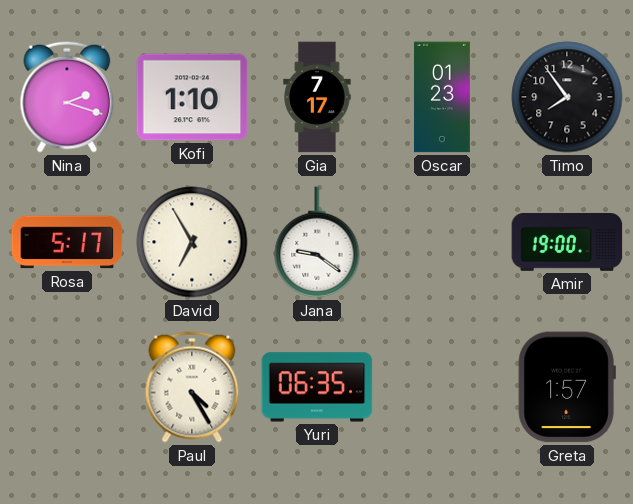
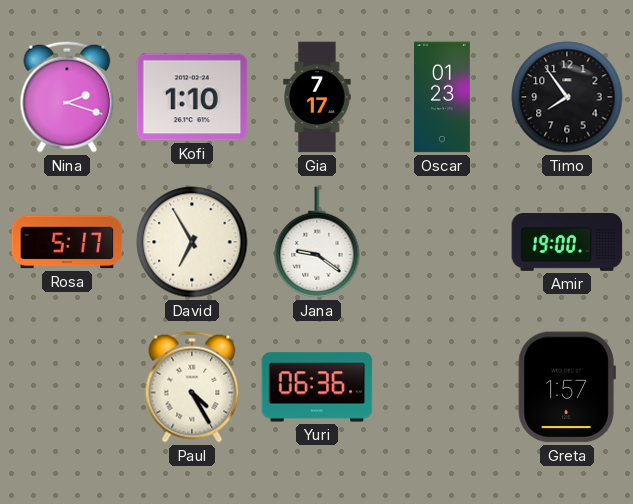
Yuri: 06:35 -> 06:36
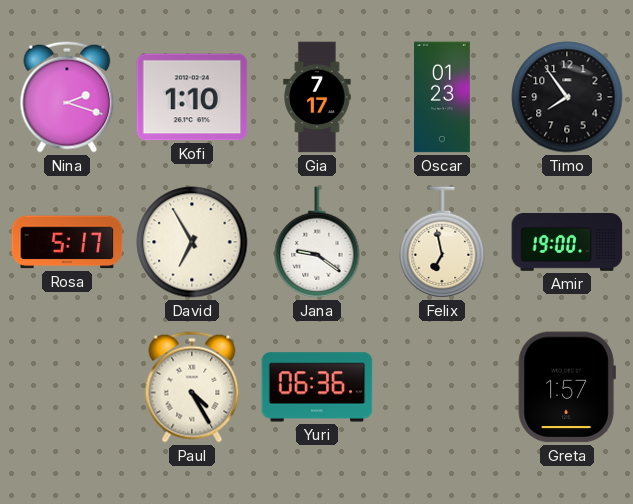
Felix: none -> 6:58
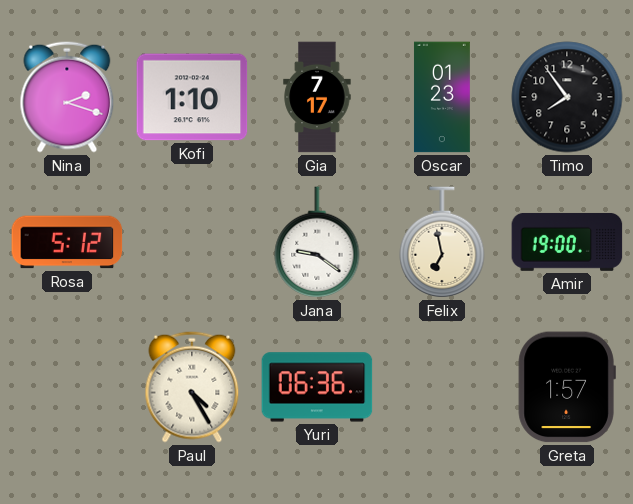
Rosa: 5:17 -> 5:12
David: 6:55 -> none
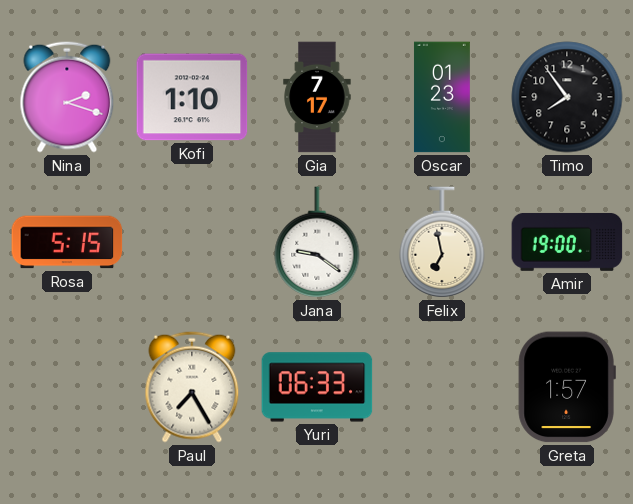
Rosa: 5:12 -> 5:15
Paul: 4:25 -> 7:25
Yuri: 06:36 -> 06:33
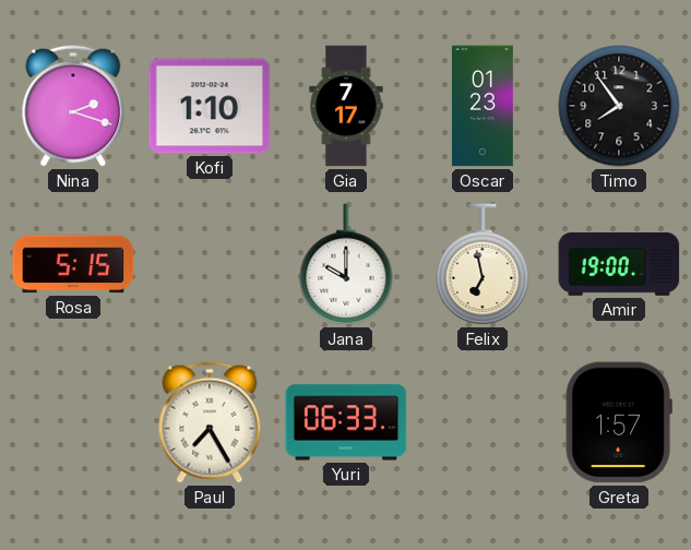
Jana: 9:21 -> 10:00
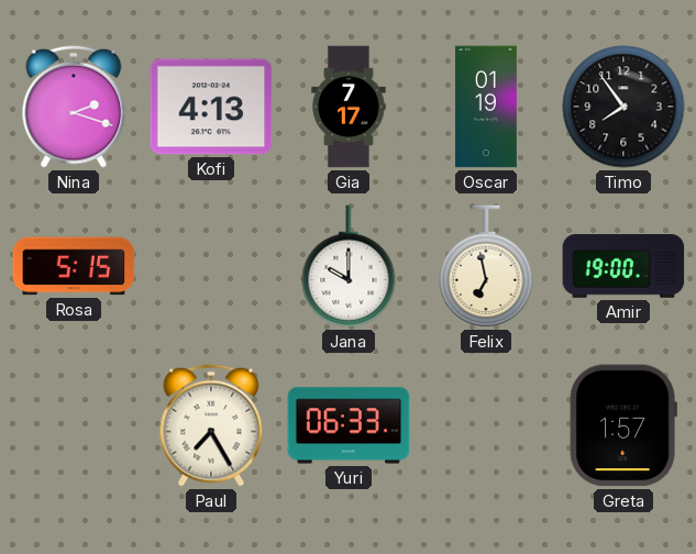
Kofi: 1:10 -> 4:13
Oscar: 01:23 -> 01:19
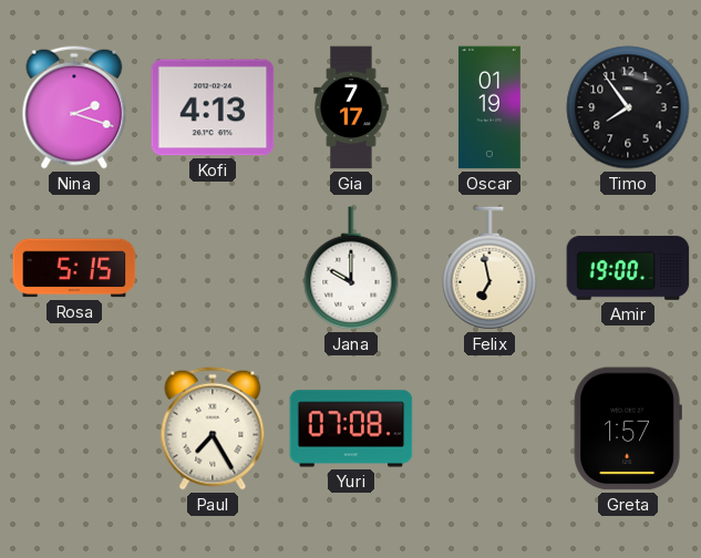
Yuri: 06:33 -> 07:08
